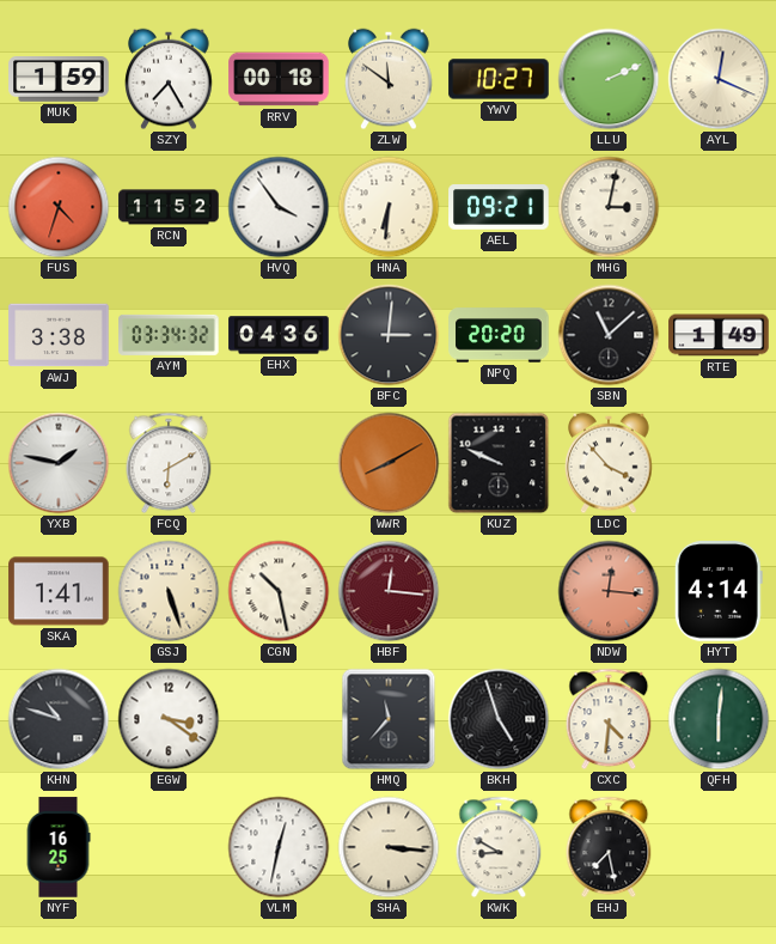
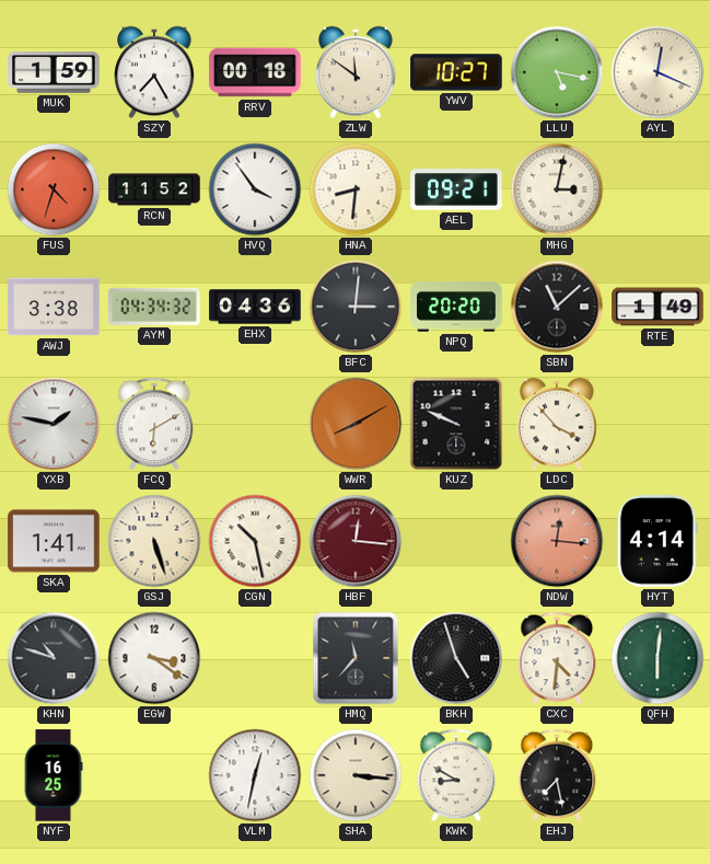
LLU: 2:11 -> 5:17
HNA: 6:31 -> 8:31
AYM: 03:34 -> 04:34
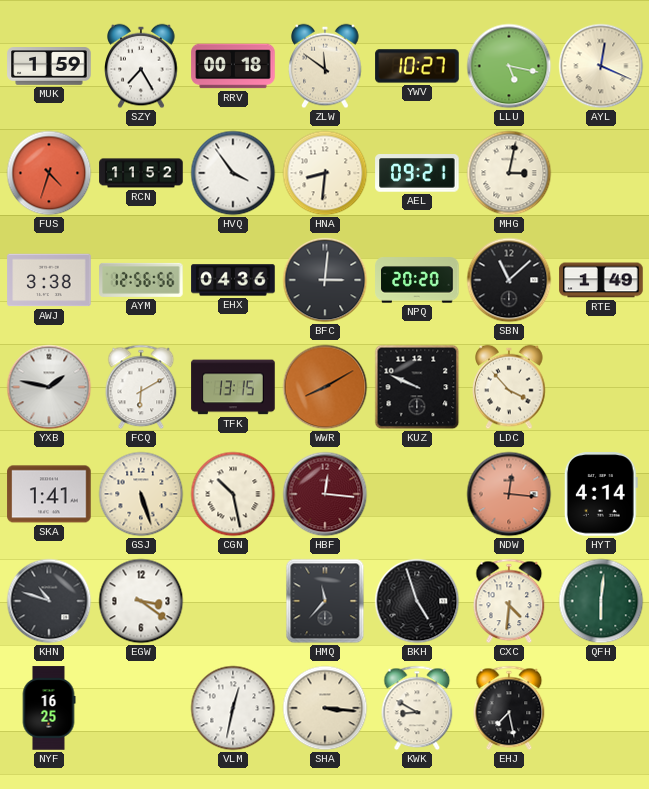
AYM: 04:34 -> 12:56
TFK: none -> 13:15
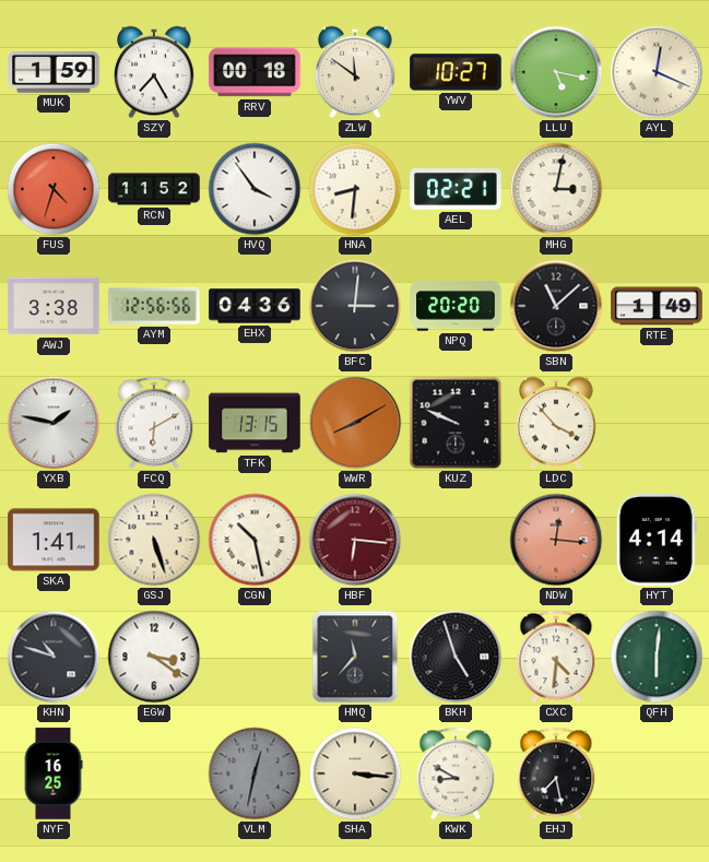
AEL: 09:21 -> 02:21
HBF: 12:16 -> 6:16
VLM dial: white -> grey
